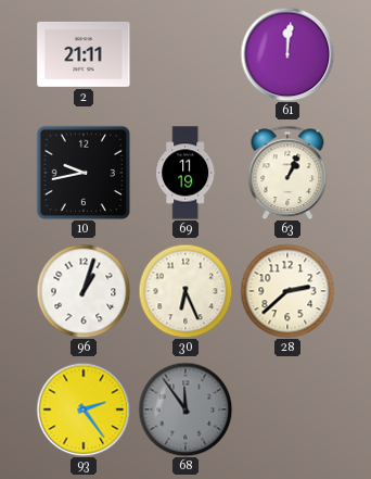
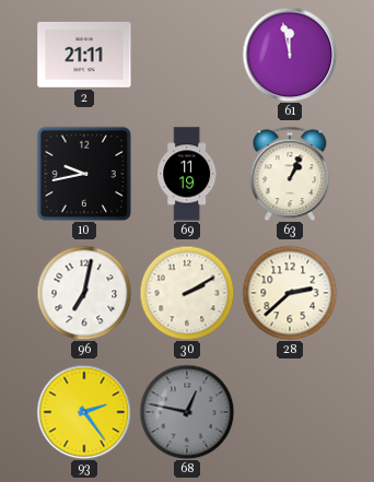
61: 12:01 -> 11:58
96: 1:03 -> 7:02
30: 6:26 -> 2:10
68: 11:54 -> 12:47
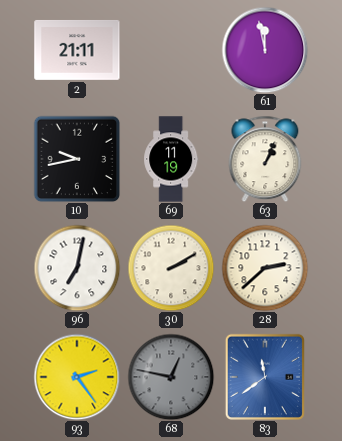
83: none -> 11:39
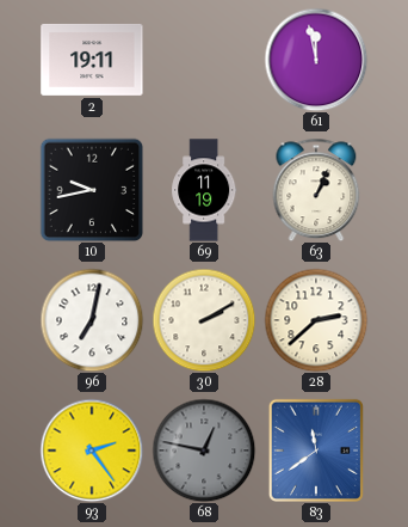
2: 21:11 -> 19:11
